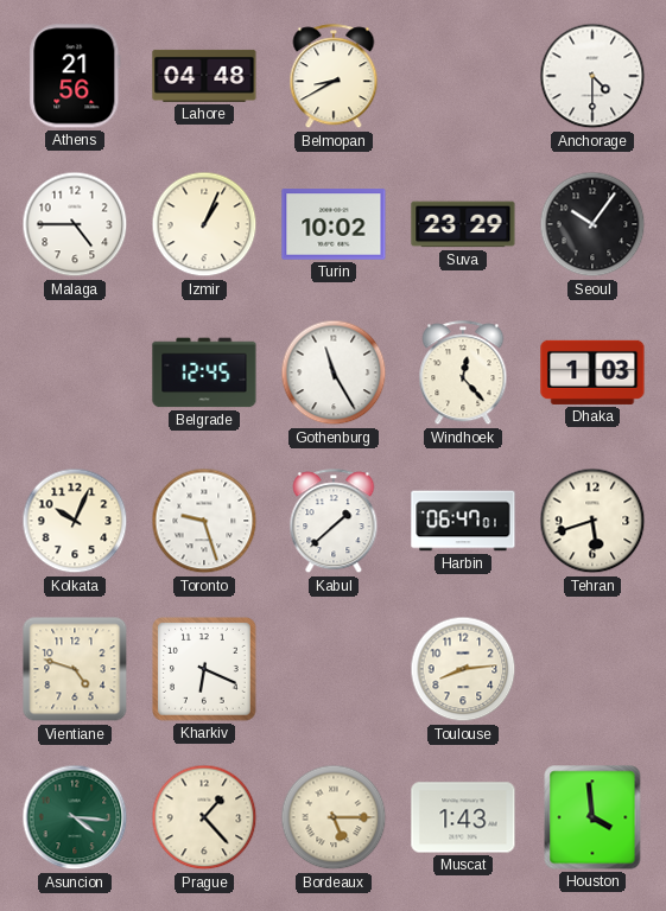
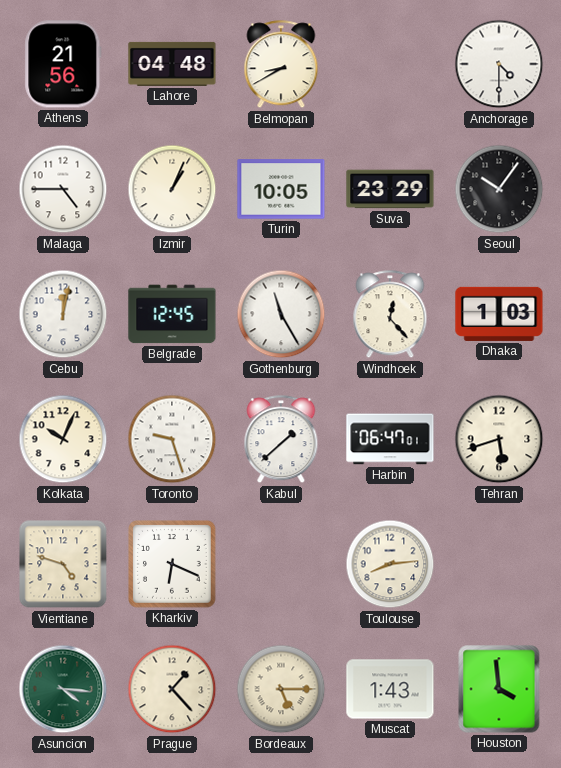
Turin: 10:02 -> 10:05
Cebu: none -> 12:02
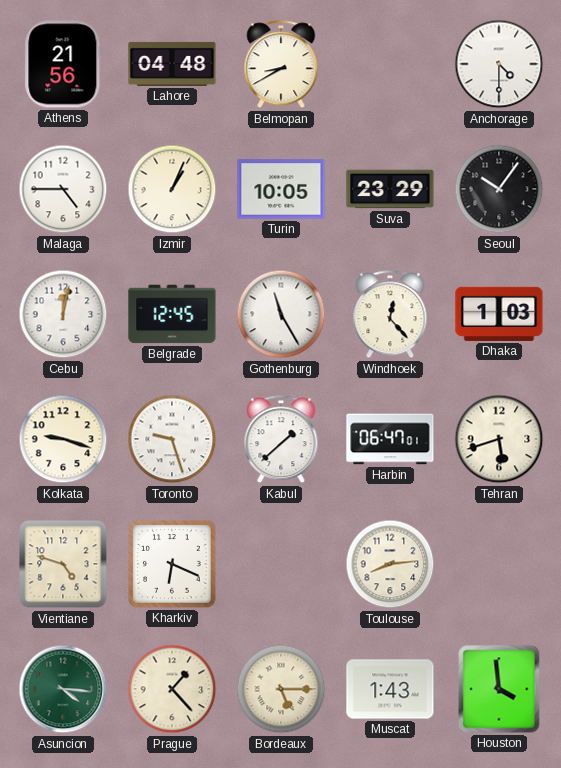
Kolkata: 10:04 -> 9:18
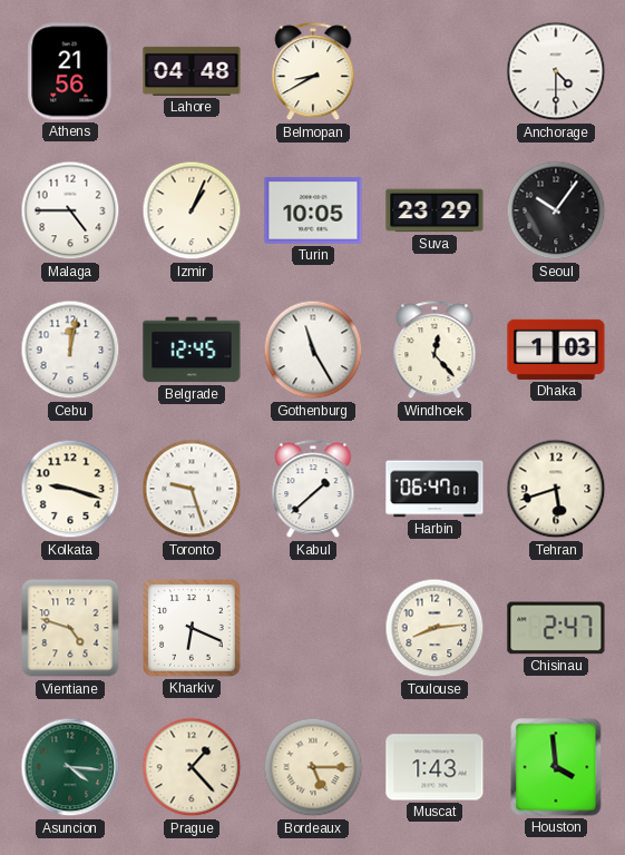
Chisinau: none -> 2:47
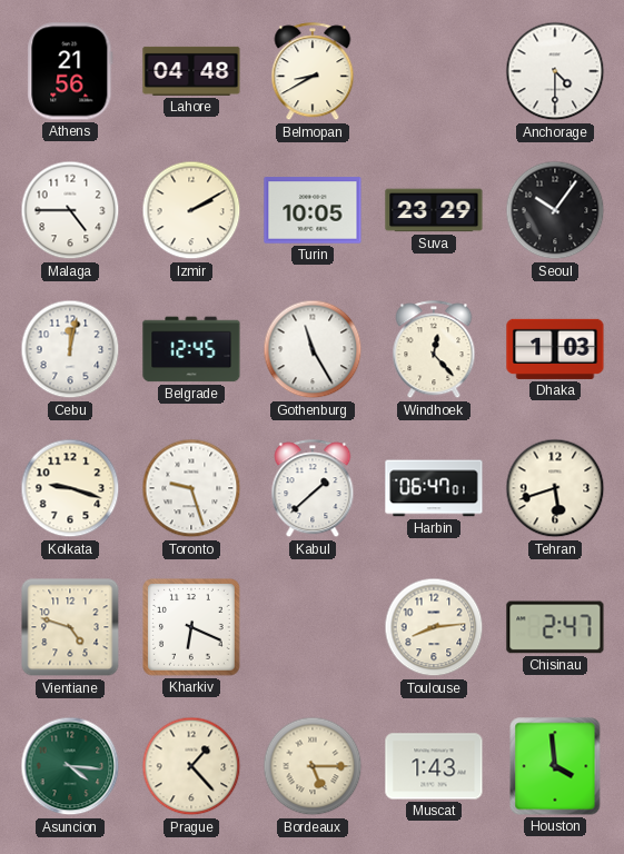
Izmir: 1:04 -> 2:10
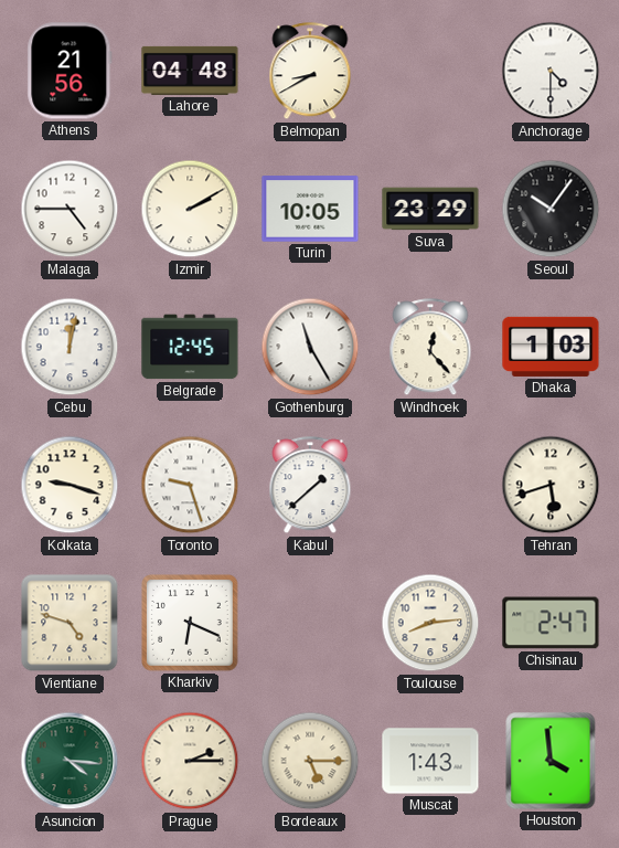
Harbin: 06:47 -> none
Prague: 1:23 -> 2:15
